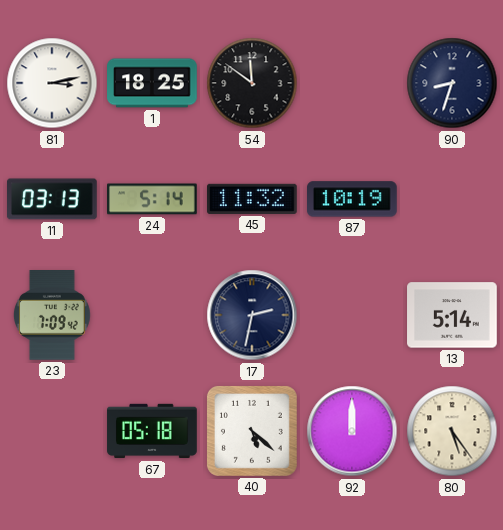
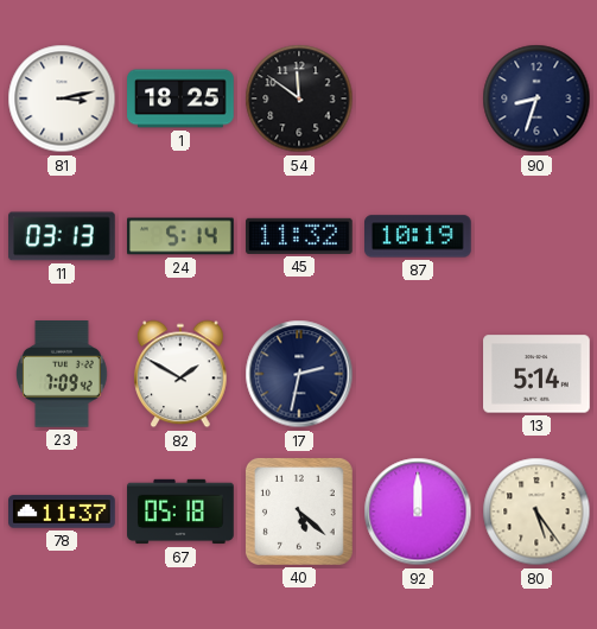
82: none -> 1:50
78: none -> 11:37
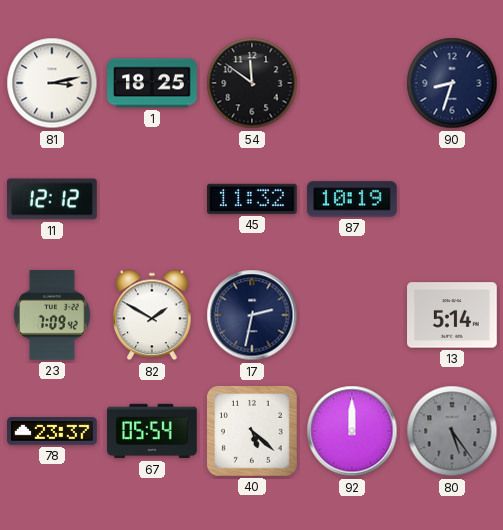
11: 03:13 -> 12:12
24: 5:14 -> none
78: 11:37 -> 23:37
67: 05:18 -> 05:54
80 dial: cream -> grey
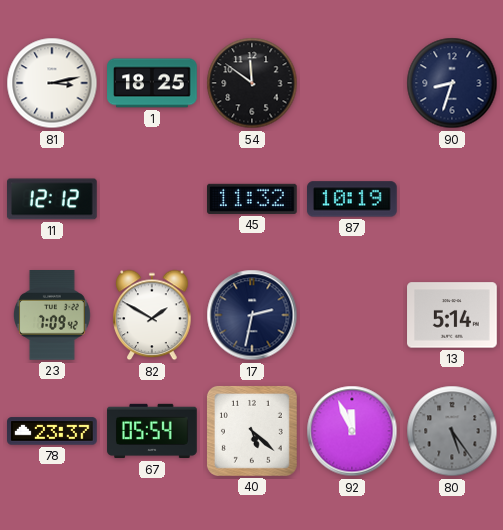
92: 12:00 -> 11:56
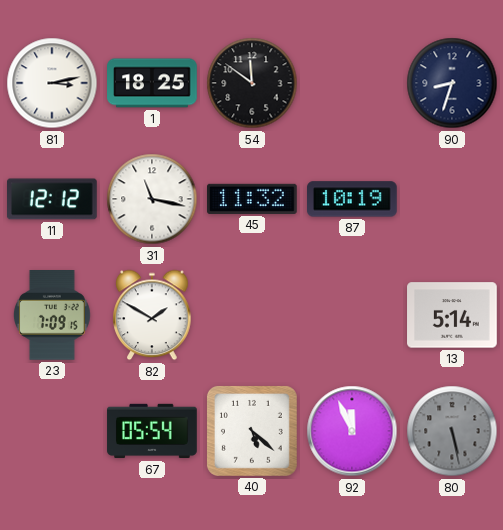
31: none -> 11:17
23: 7:09:42 -> 7:09:15
17: 2:32 -> none
78: 23:37 -> none
80: 5:24 -> 5:28
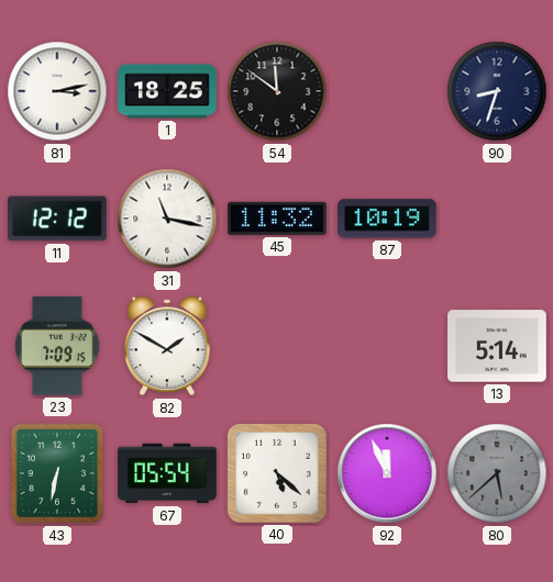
43: none -> 6:32
80: 5:28 -> 5:38
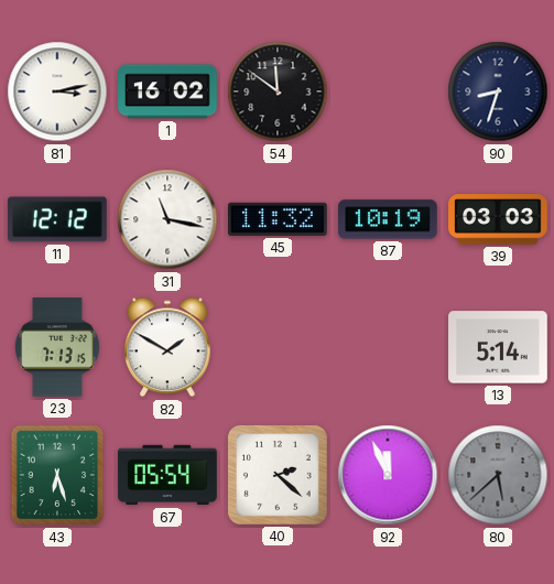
1: 18:25 -> 16:02
39: none -> 03:03
23: 7:09 -> 7:13
43: 6:32 -> 6:27
40: 5:22 -> 2:22
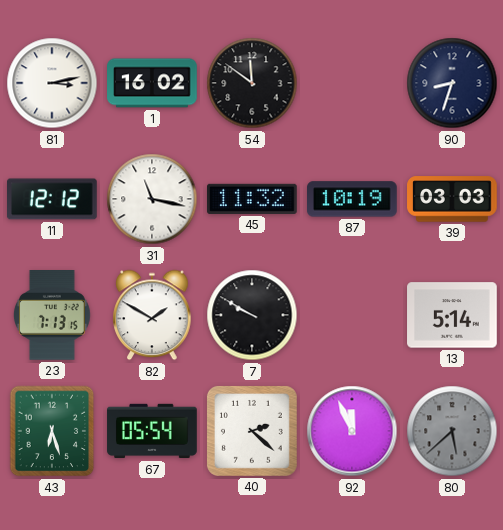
7: none -> 9:50
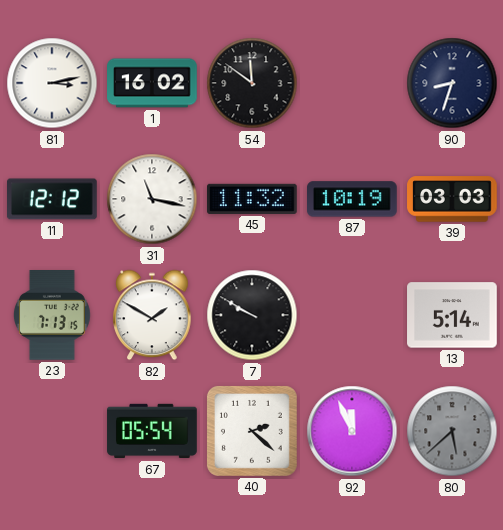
43: 6:27 -> none
